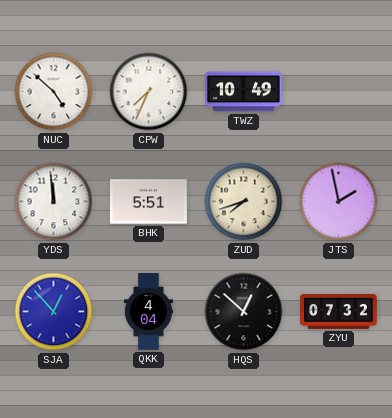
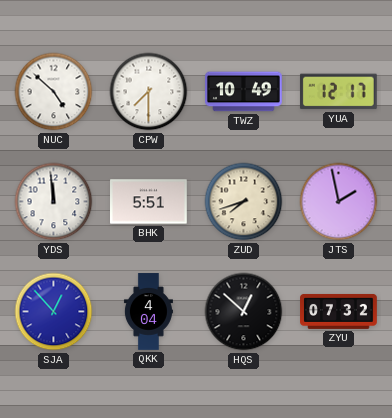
CPW: 7:34 -> 7:30
YUA: none -> 12:17
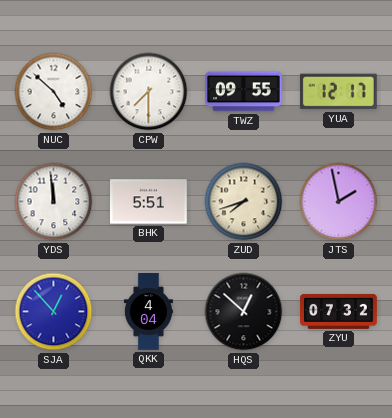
TWZ: 10:49 -> 09:55
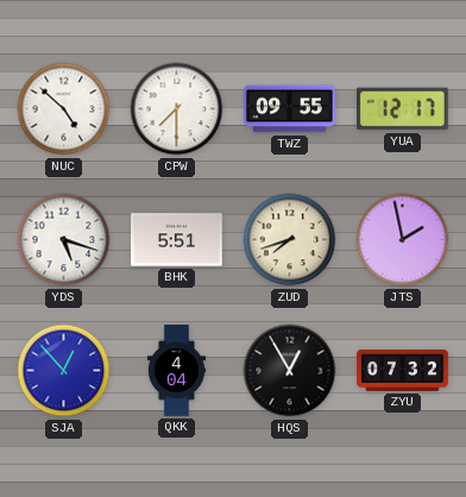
YDS: 11:59 -> 5:18
HQS: 12:52 -> 12:55
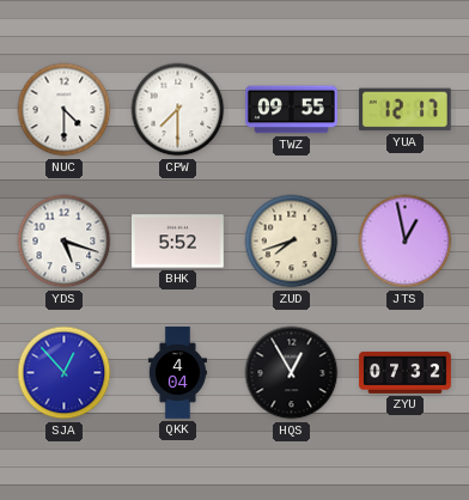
NUC: 4:52 -> 4:30
BHK: 5:51 -> 5:52
JTS: 1:58 -> 12:58
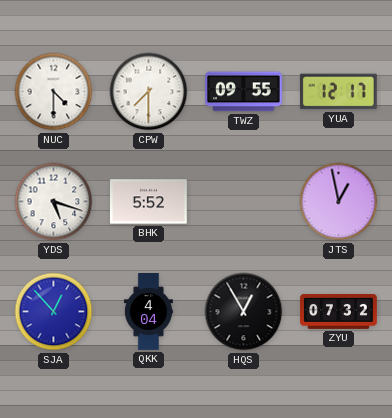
ZUD: 7:42 -> none
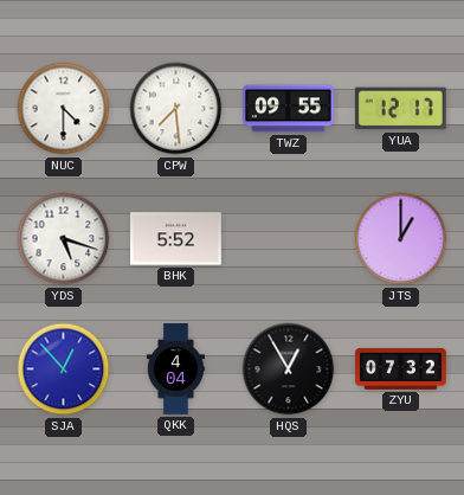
CPW: 7:30 -> 7:29
JTS: 12:58 -> 1:00
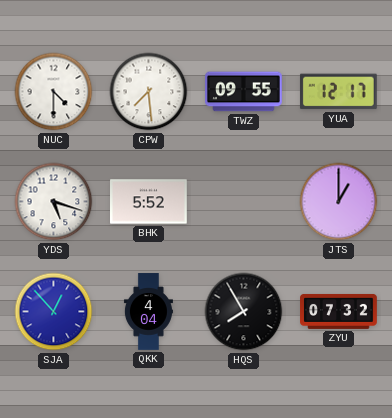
HQS: 12:55 -> 7:55
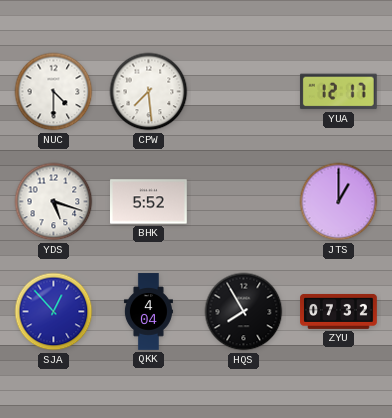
TWZ: 09:55 -> none
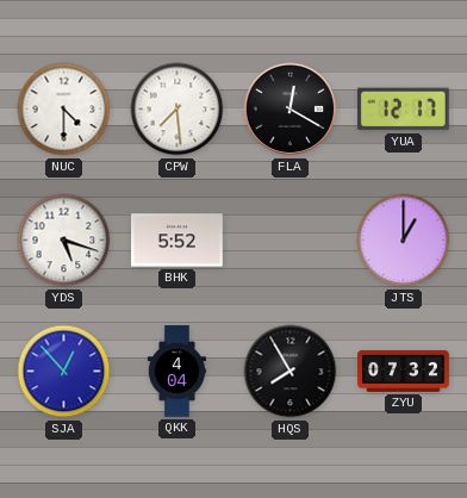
FLA: none -> 12:20
